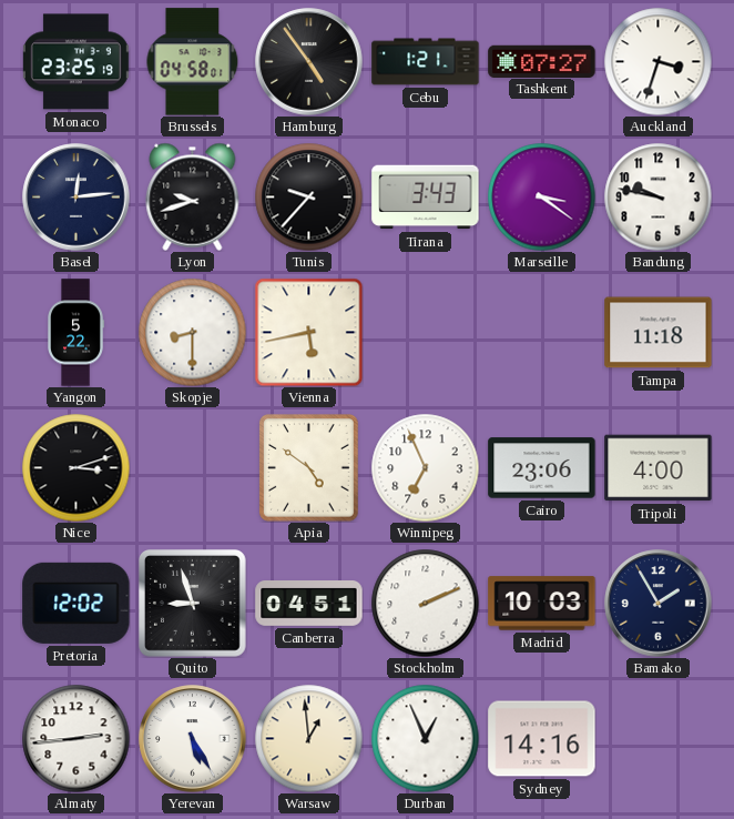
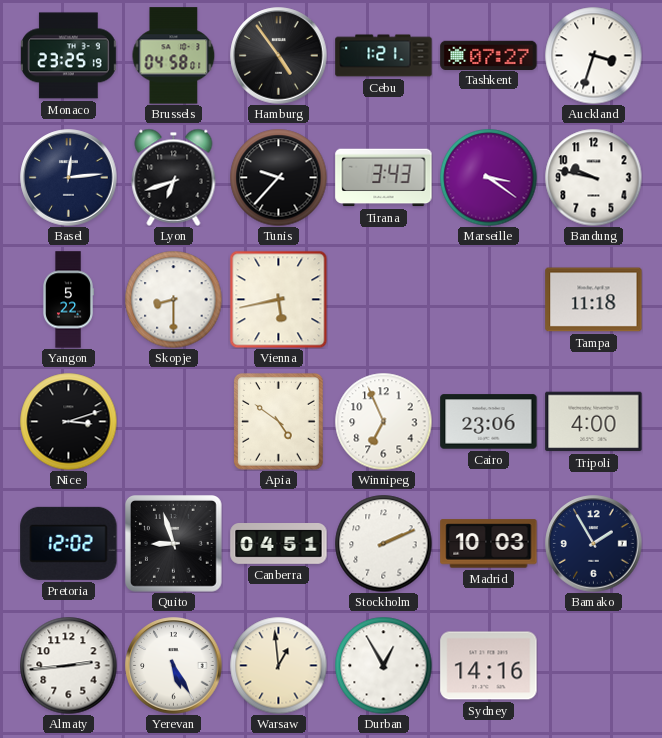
Lyon: 9:42 -> 6:42
Durban: 12:56 -> 12:55
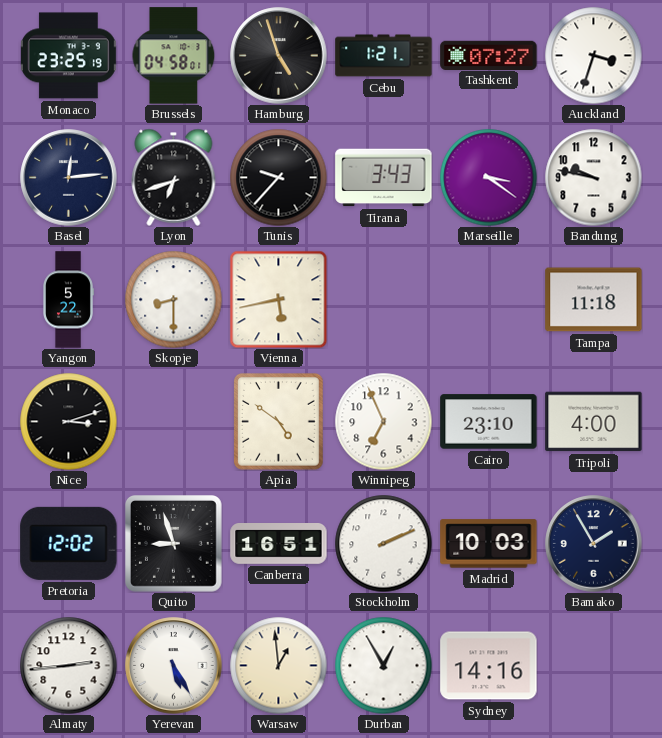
Hamburg: 4:54 -> 4:57
Cairo: 23:06 -> 23:10
Canberra: 04:51 -> 16:51
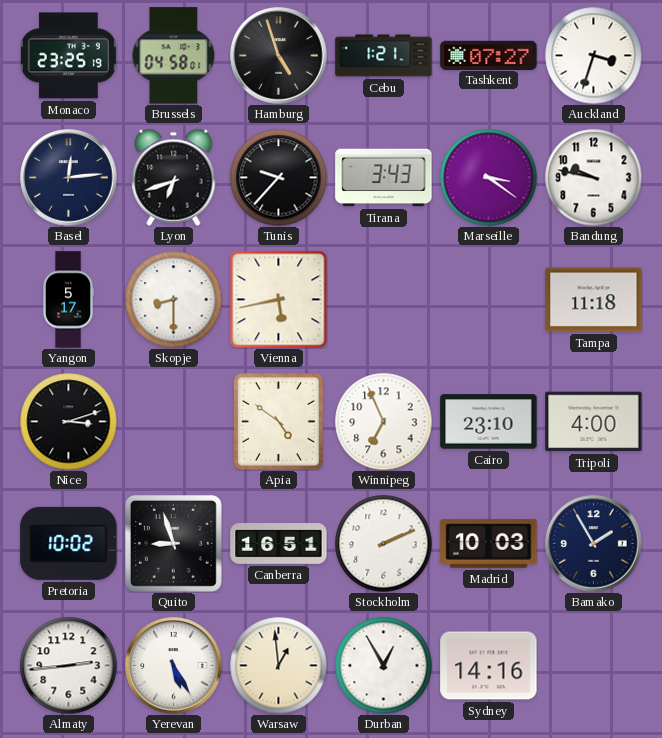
Yangon: 5:22 -> 5:17
Pretoria: 12:02 -> 10:02
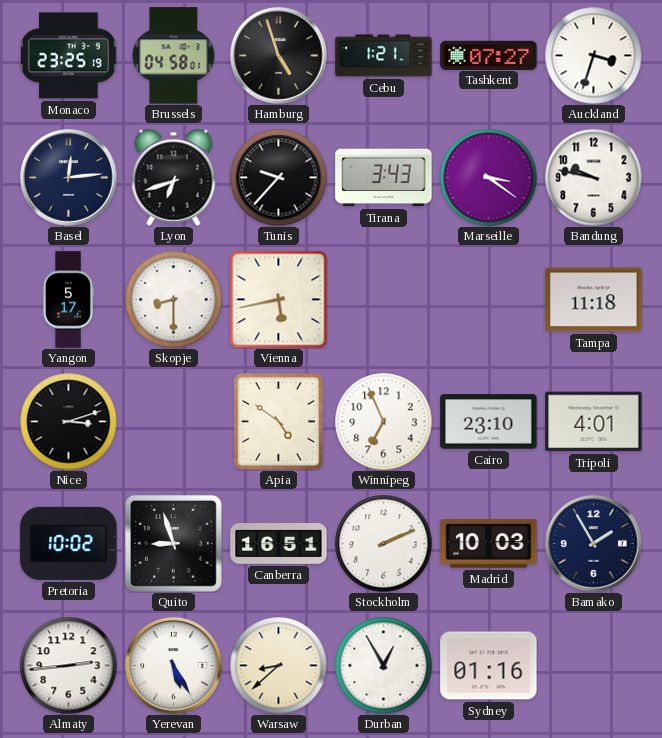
Tripoli: 4:00 -> 4:01
Warsaw: 12:59 -> 8:38
Sydney: 14:16 -> 01:16
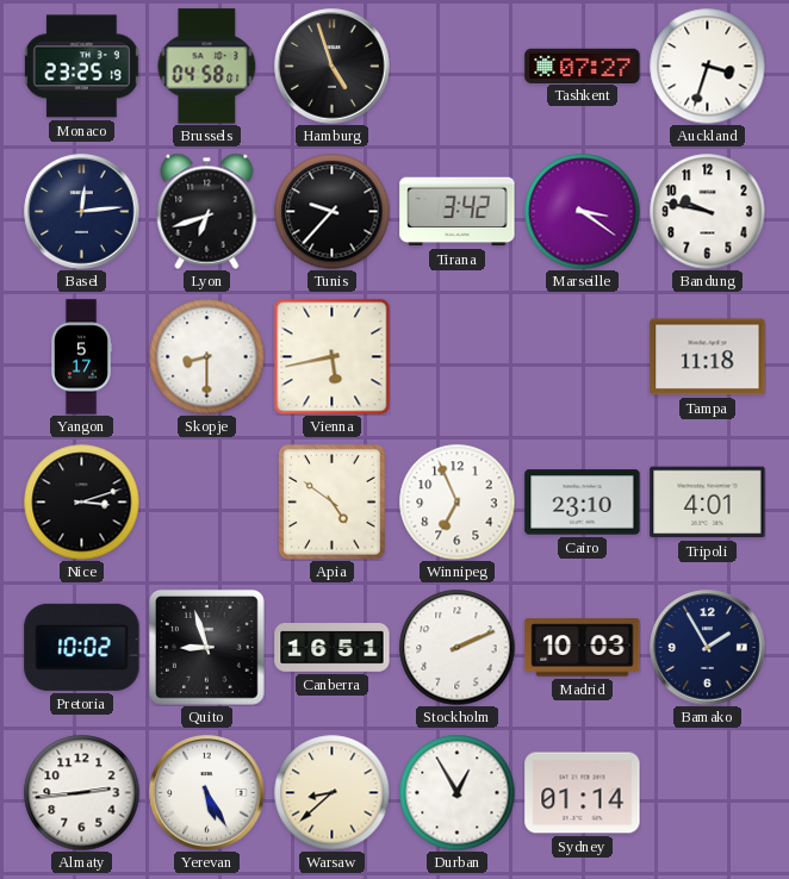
Cebu: 1:21 -> none
Tirana: 3:43 -> 3:42
Sydney: 01:16 -> 01:14
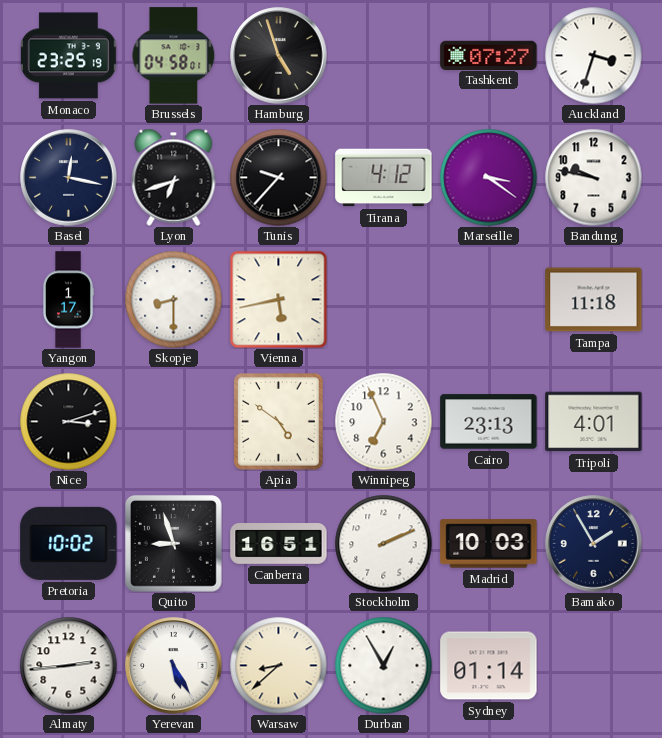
Basel: 12:14 -> 12:17
Tirana: 3:42 -> 4:12
Yangon: 5:17 -> 1:17
Cairo: 23:10 -> 23:13
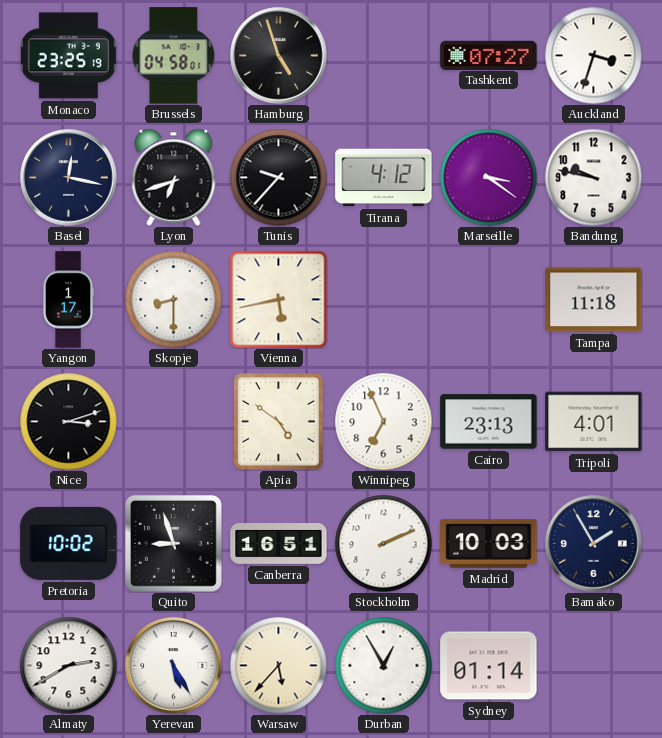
Almaty: 2:44 -> 2:40
Warsaw: 8:38 -> 5:37
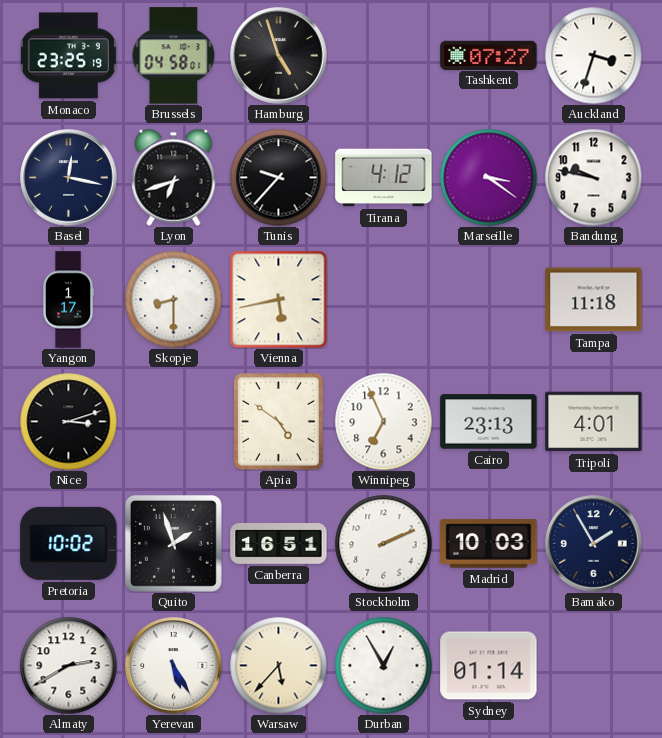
Quito: 8:57 -> 1:57
